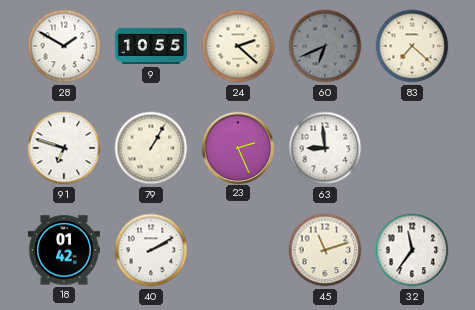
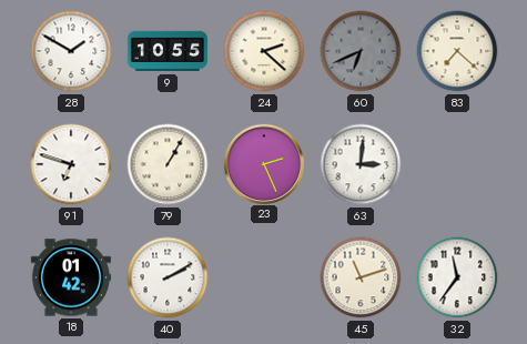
63: 8:59 -> 3:01
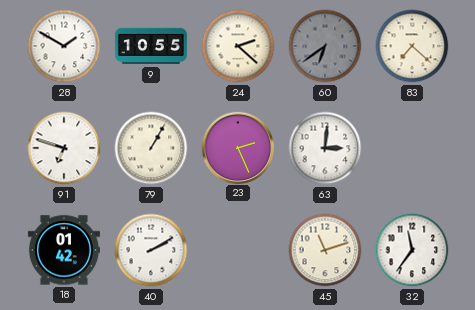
60: 6:41 -> 6:39
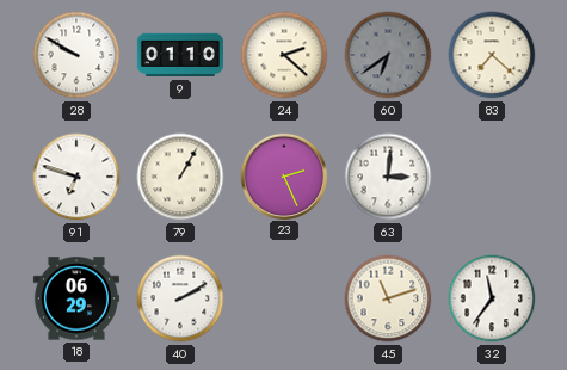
28: 1:50 -> 9:50
9: 10:55 -> 01:10
18: 01:42 -> 06:29
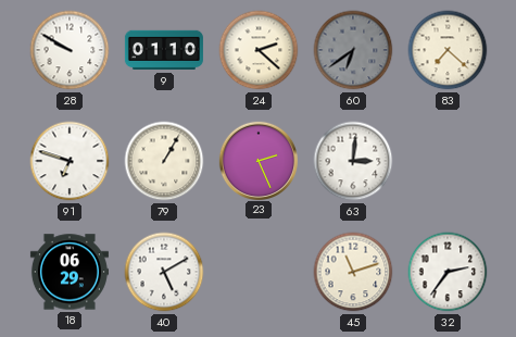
40: 2:10 -> 5:10
32: 11:36 -> 2:36
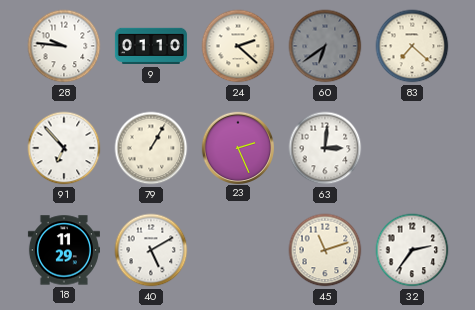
28: 9:50 -> 9:46
91: 6:48 -> 6:53
18: 06:29 -> 11:29
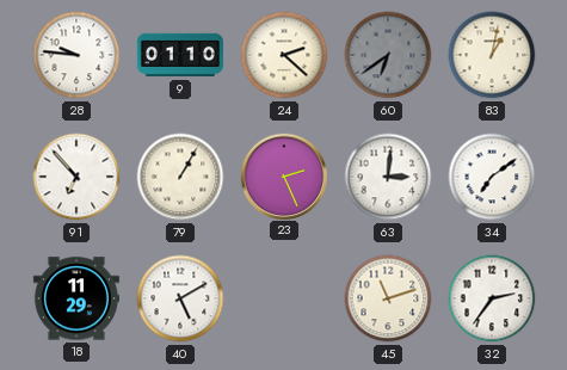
83: 7:22 -> 1:02
34: none -> 7:09
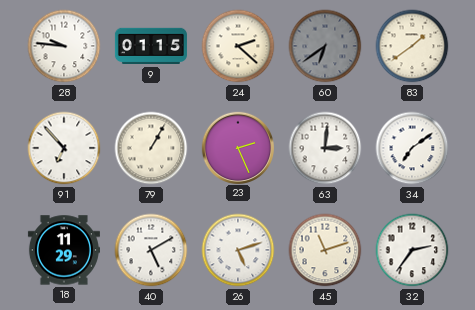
9: 01:10 -> 01:15
83: 1:02 -> 1:39
26: none -> 5:12
